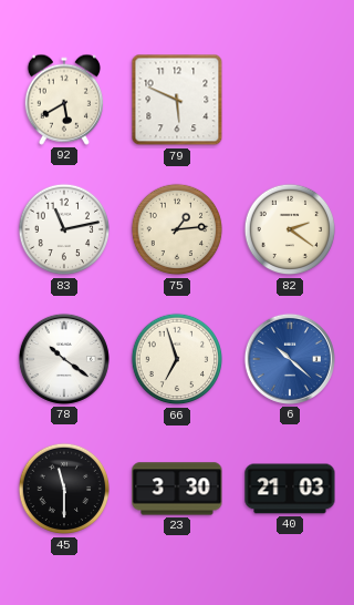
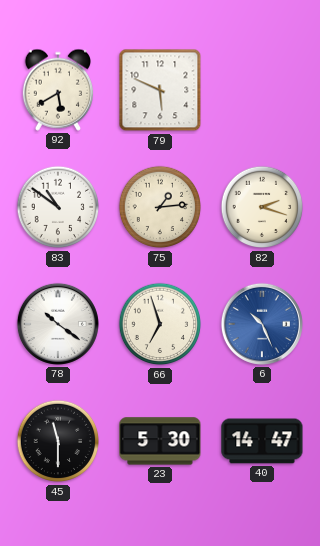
83: 11:13 -> 10:51
82: 2:21 -> 2:18
6: 10:22 -> 10:26
23: 3:30 -> 5:30
40: 21:03 -> 14:47
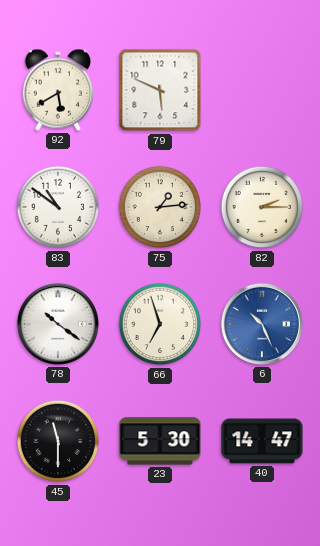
82: 2:18 -> 2:15
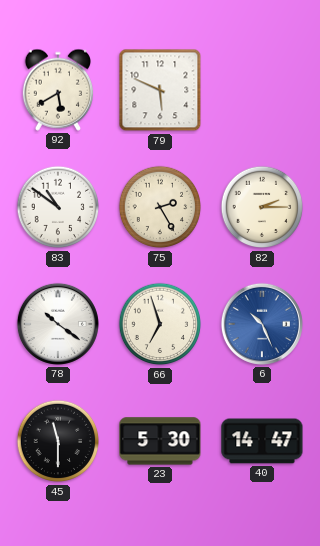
75: 1:14 -> 2:25
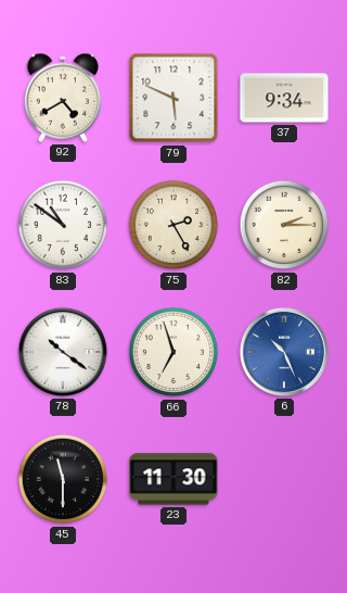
92: 5:40 -> 4:40
37: none -> 9:34
23: 5:30 -> 11:30
40: 14:47 -> none
